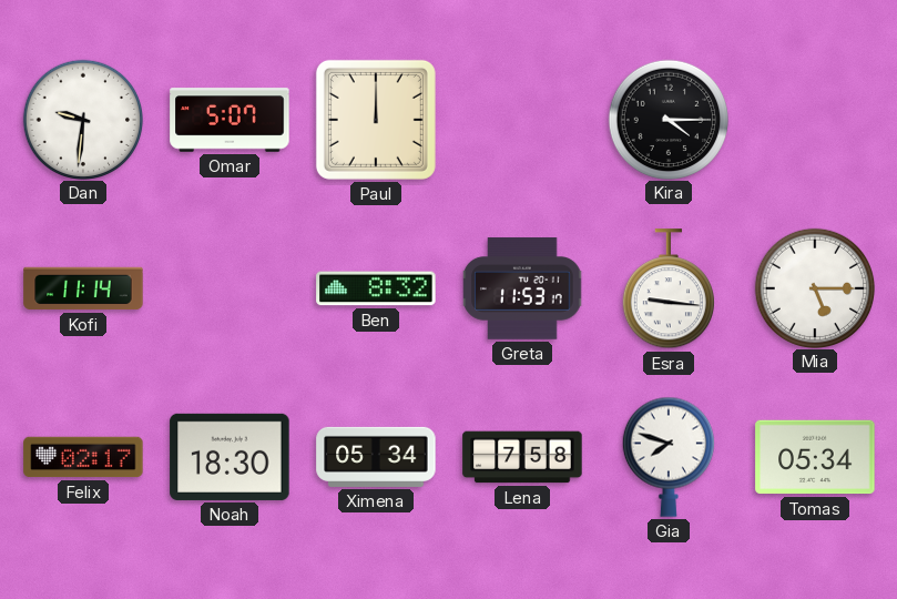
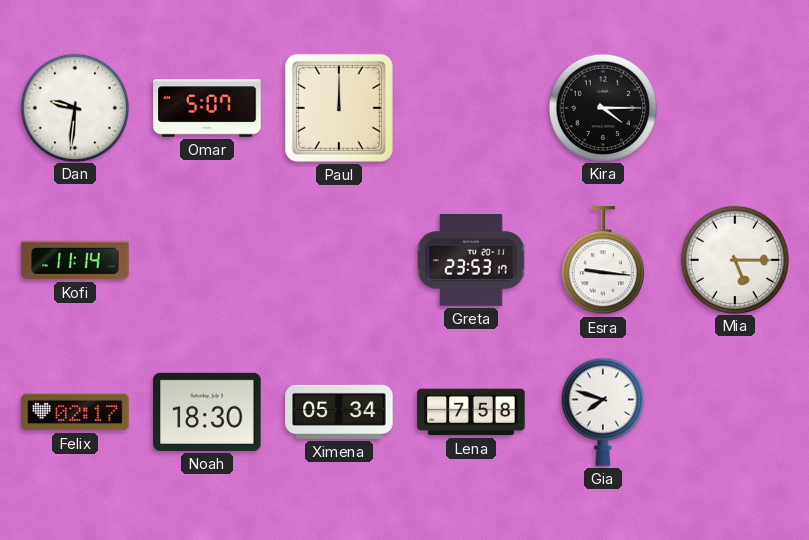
Ben: 8:32 -> none
Greta: 11:53 -> 23:53
Tomas: 05:34 -> none
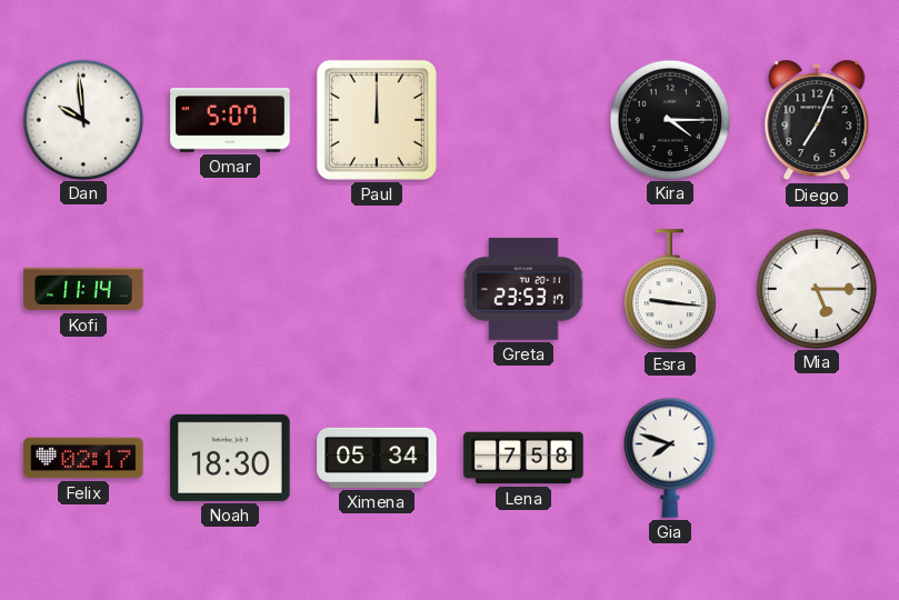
Dan: 9:31 -> 9:59
Diego: none -> 7:04
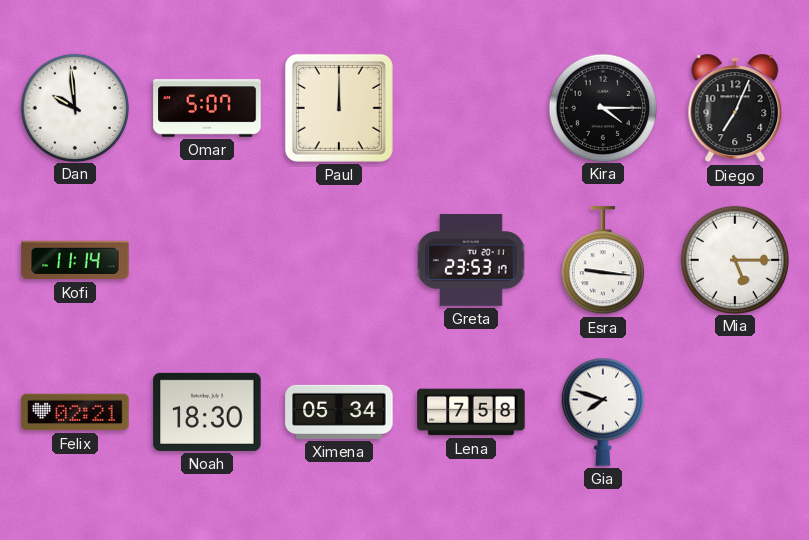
Felix: 02:17 -> 02:21
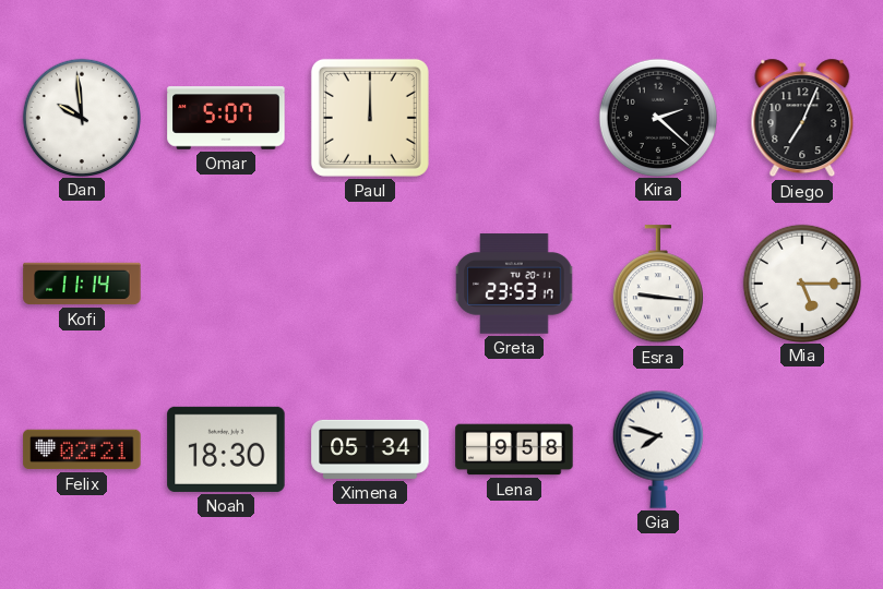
Kira: 4:15 -> 2:22
Lena: 7:58 -> 9:58
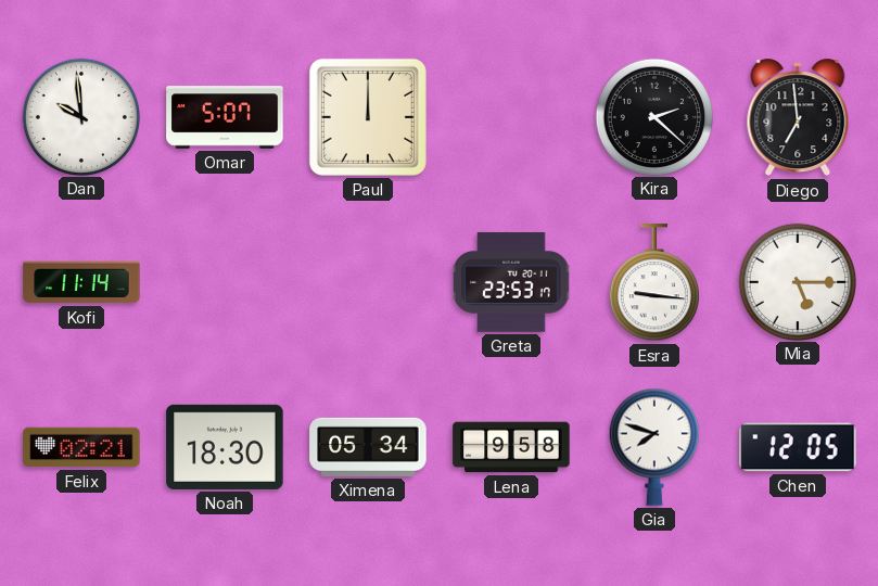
Diego: 7:04 -> 6:59
Chen: none -> 12:05
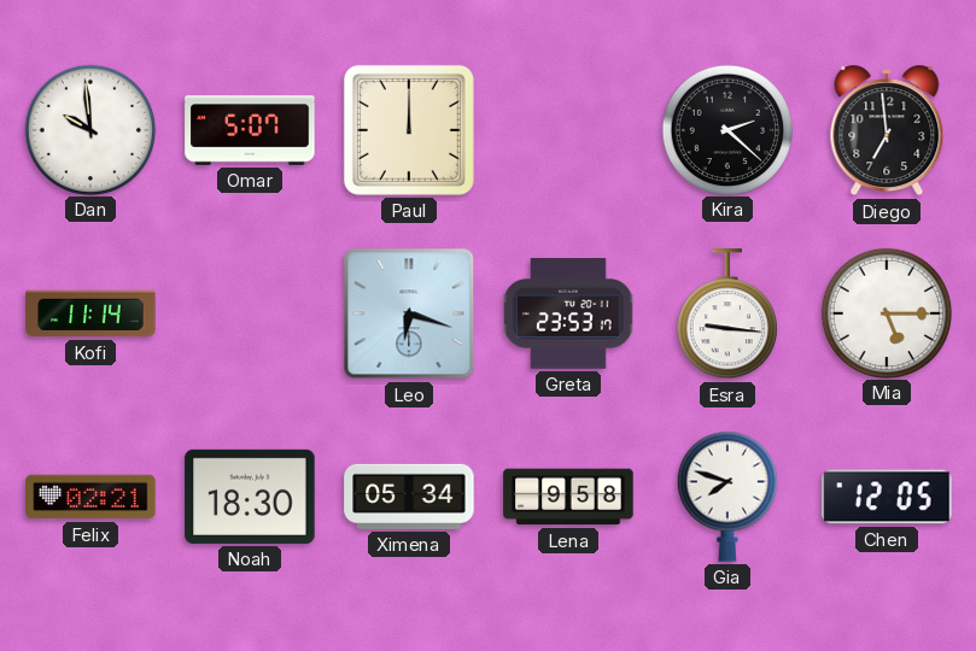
Leo: none -> 6:18
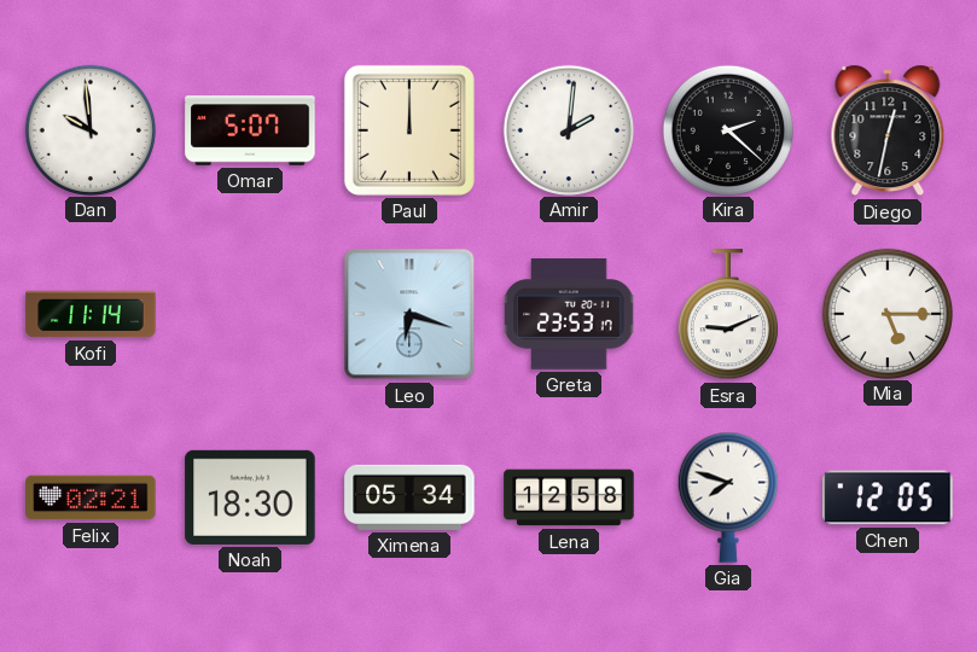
Amir: none -> 2:01
Diego: 6:59 -> 12:32
Esra: 9:16 -> 9:11
Lena: 9:58 -> 12:58
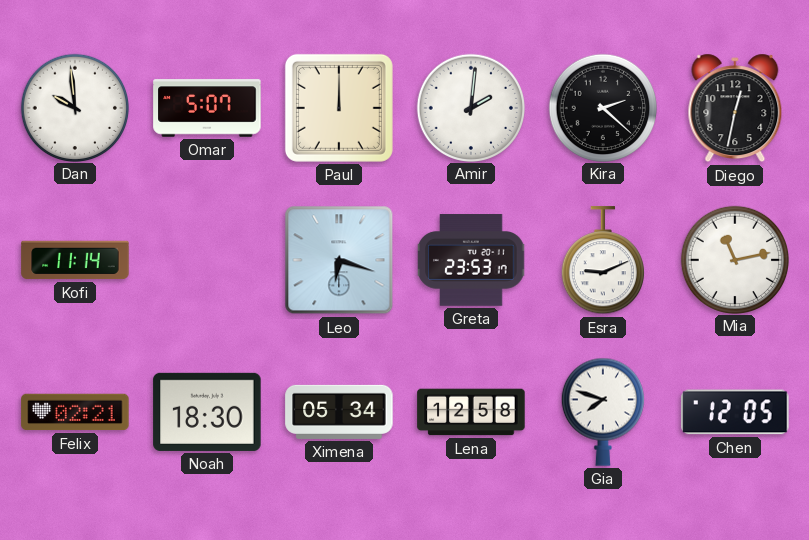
Mia: 5:15 -> 11:13
